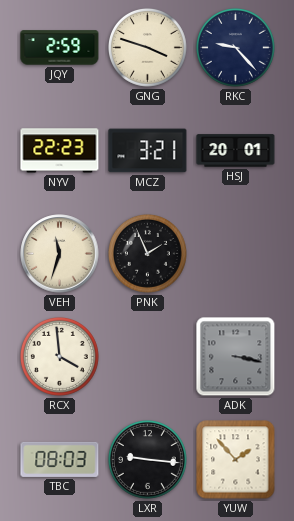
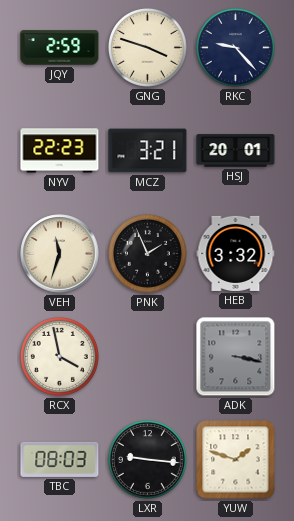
HEB: none -> 3:32
RCX: 3:59 -> 3:58
YUW: 1:53 -> 1:48
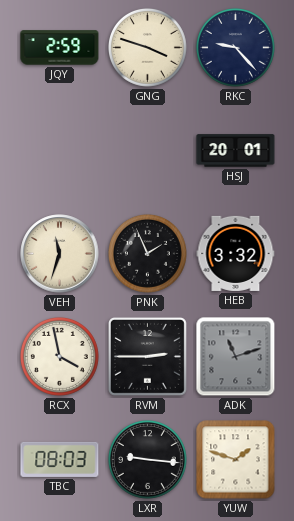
NYV: 22:23 -> none
MCZ: 3:21 -> none
RVM: none -> 2:45
ADK: 3:17 -> 11:12
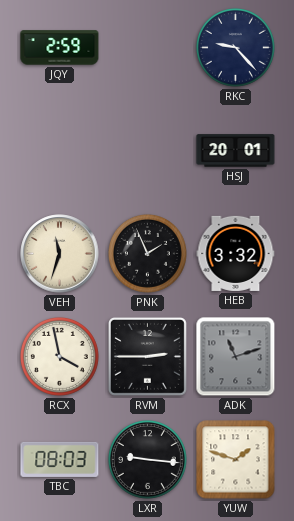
GNG: 3:48 -> none
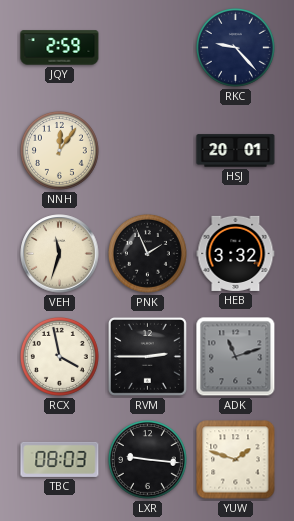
NNH: none -> 12:06
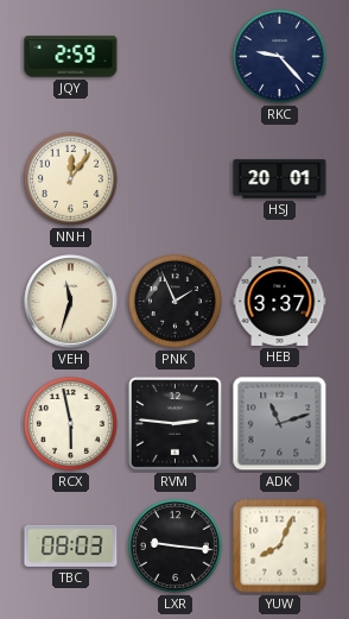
HEB: 3:32 -> 3:37
RCX: 3:58 -> 5:58
RVM: 2:45 -> 2:46
YUW: 1:48 -> 8:04
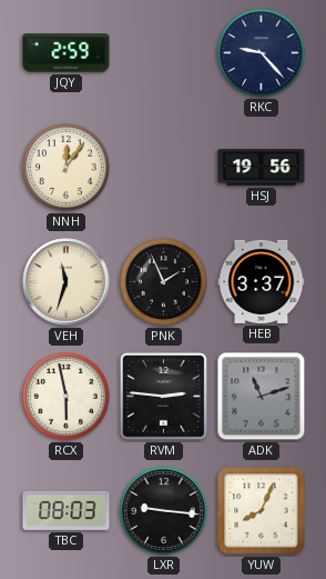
HSJ: 20:01 -> 19:56
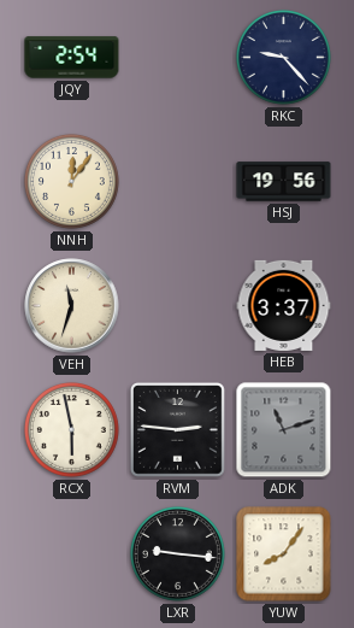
JQY: 2:59 -> 2:54
PNK: 1:56 -> none
TBC: 08:03 -> none
YUW: 8:04 -> 8:06
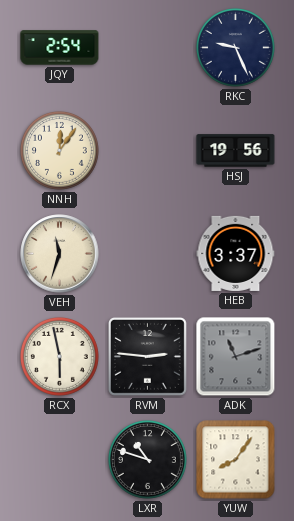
RKC: 9:23 -> 9:26
LXR: 9:16 -> 10:48
